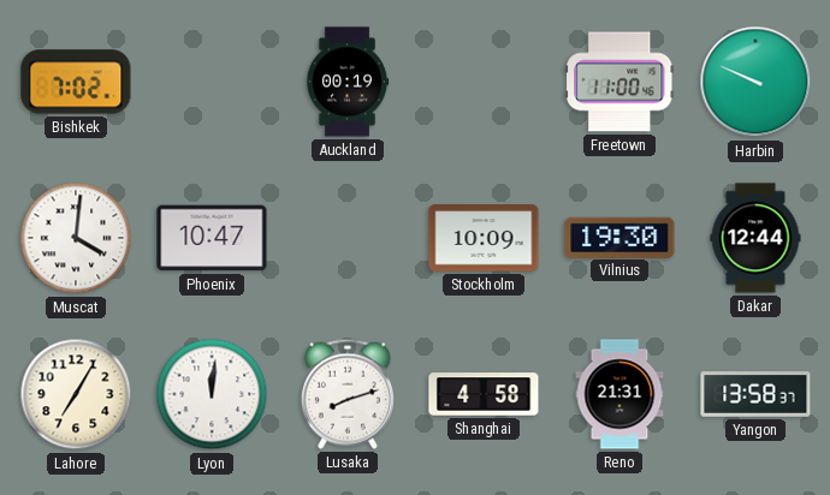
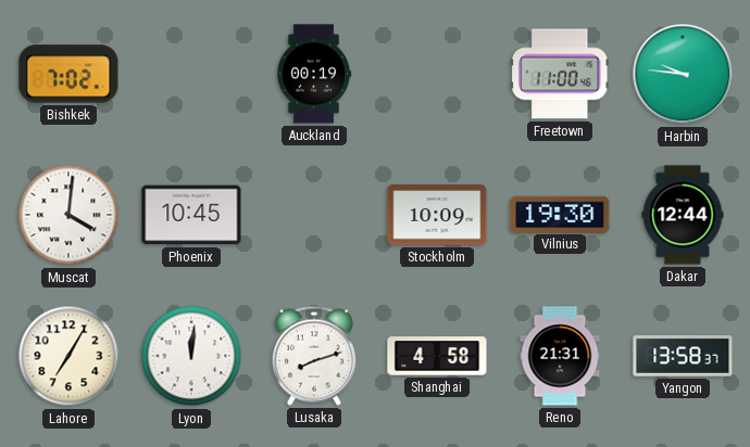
Harbin: 9:49 -> 9:46
Phoenix: 10:47 -> 10:45
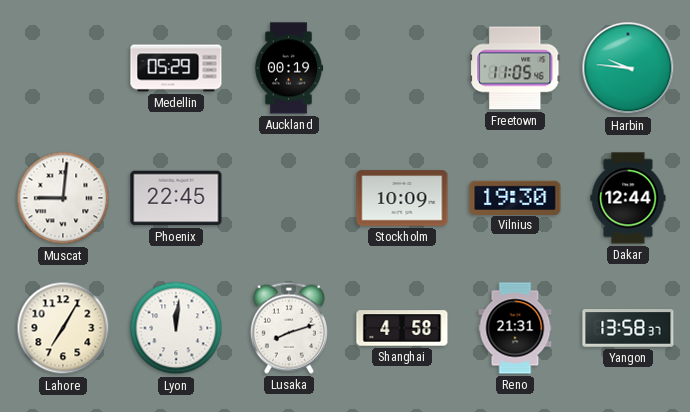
Bishkek: 7:02 -> none
Medellin: none -> 05:29
Freetown: 11:00 -> 11:05
Muscat: 4:01 -> 9:01
Phoenix: 10:45 -> 22:45
